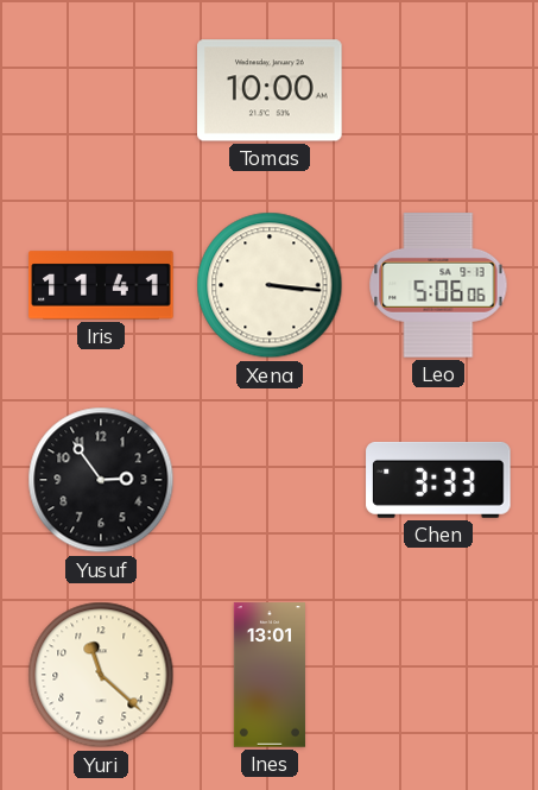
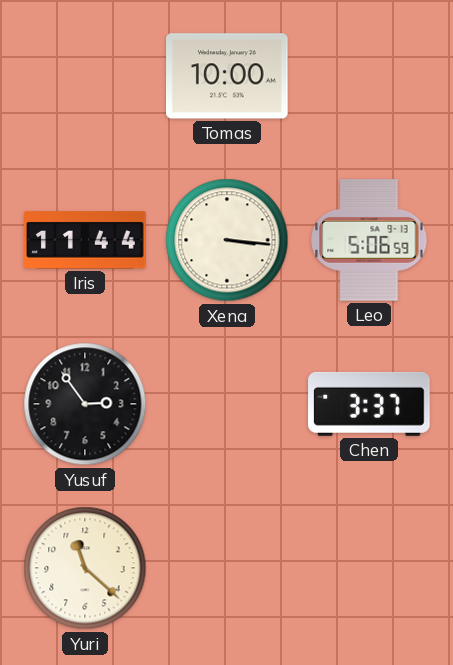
Iris: 11:41 -> 11:44
Leo: 5:06:06 -> 5:06:59
Chen: 3:33 -> 3:37
Ines: 13:01 -> none
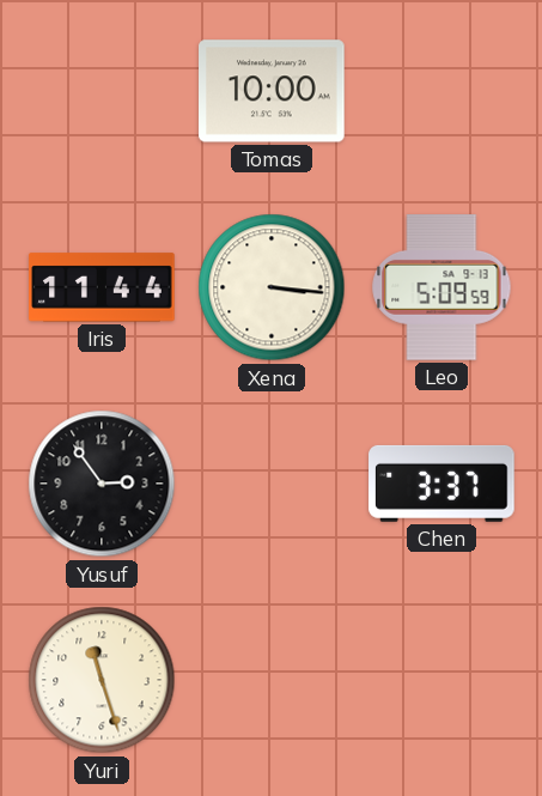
Leo: 5:06 -> 5:09
Yuri: 11:22 -> 11:27
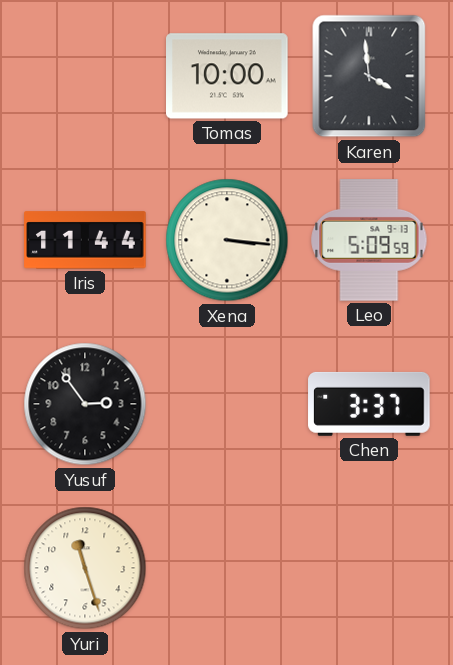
Karen: none -> 3:59
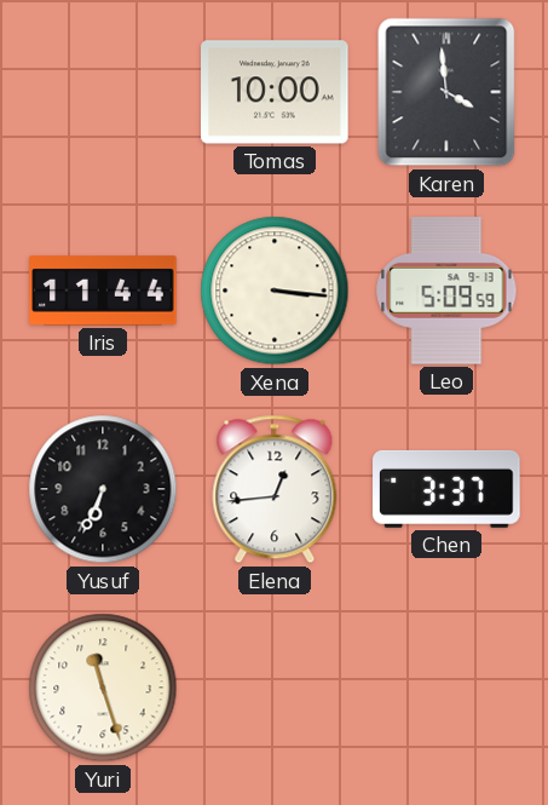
Yusuf: 2:54 -> 6:34
Elena: none -> 12:44
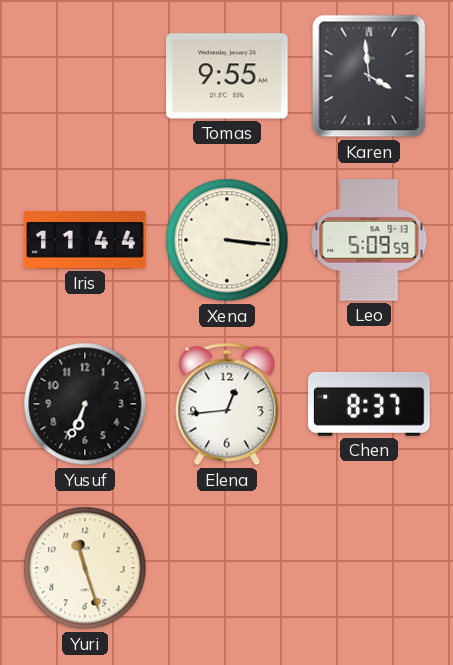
Tomas: 10:00 -> 9:55
Chen: 3:37 -> 8:37
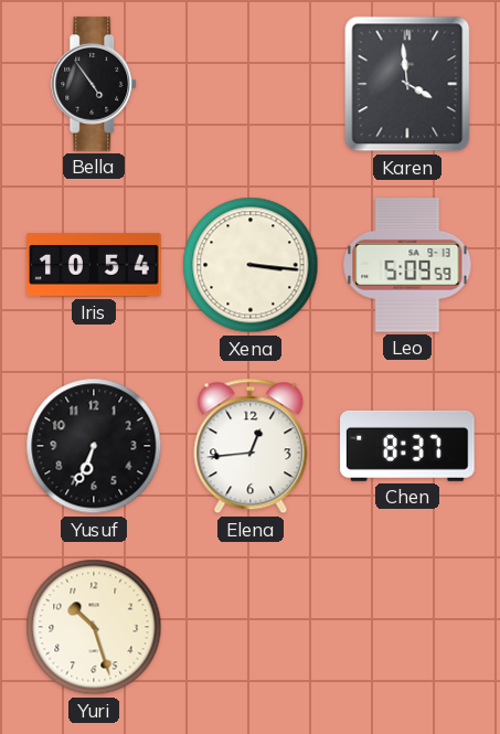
Bella: none -> 4:54
Tomas: 9:55 -> none
Iris: 11:44 -> 10:54
Yuri: 11:27 -> 10:27
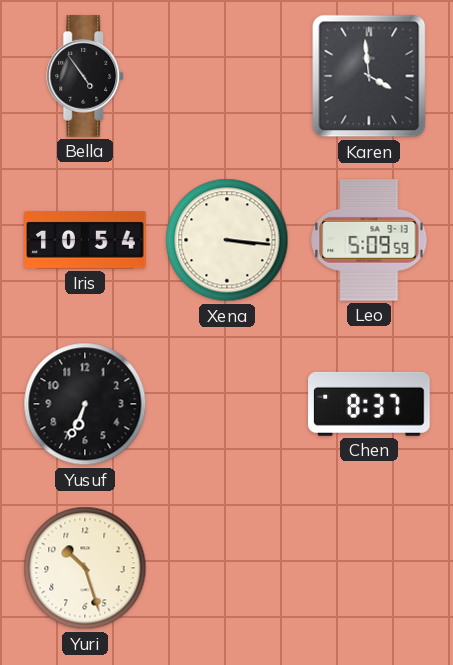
Elena: 12:44 -> none
